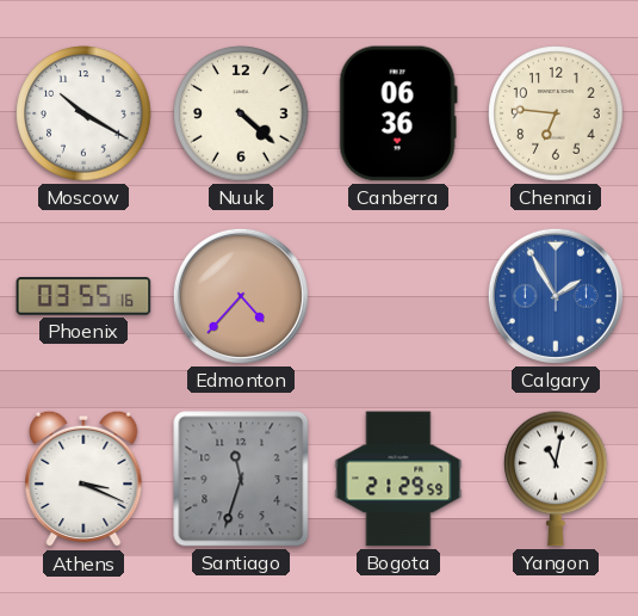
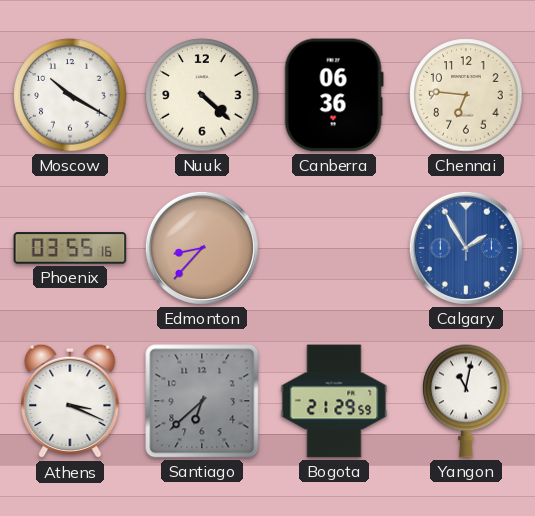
Edmonton: 4:37 -> 8:37
Santiago: 11:33 -> 6:38
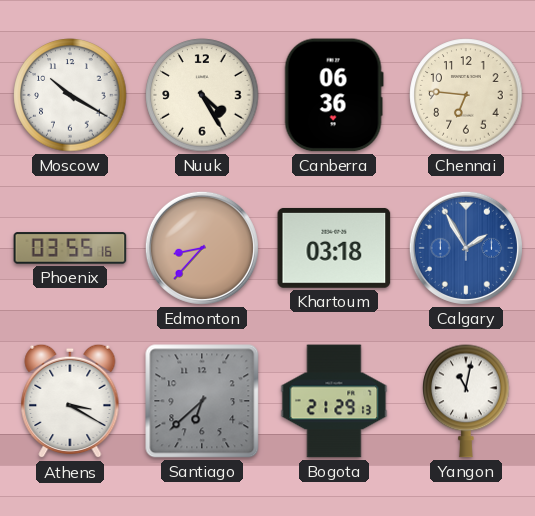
Nuuk: 4:22 -> 4:25
Khartoum: none -> 03:18
Athens: 3:19 -> 3:20
Bogota: 21:29:59 -> 21:29:13
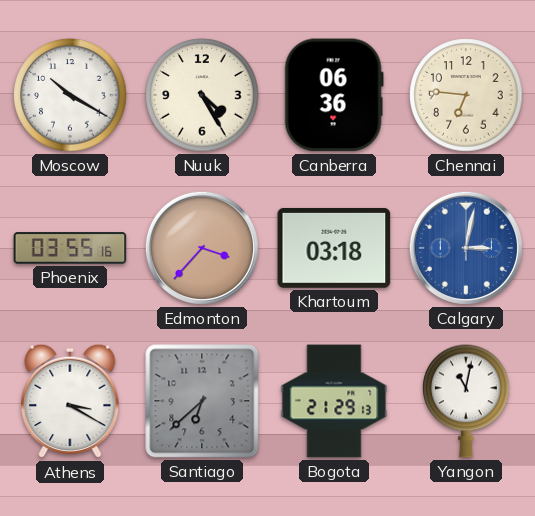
Edmonton: 8:37 -> 3:37
Calgary: 1:55 -> 3:02
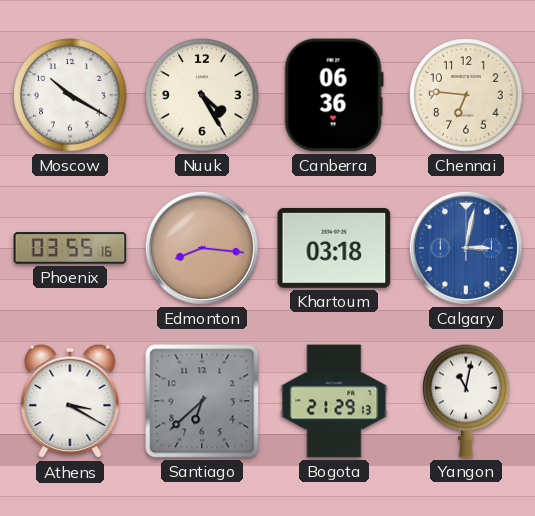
Edmonton: 3:37 -> 8:16
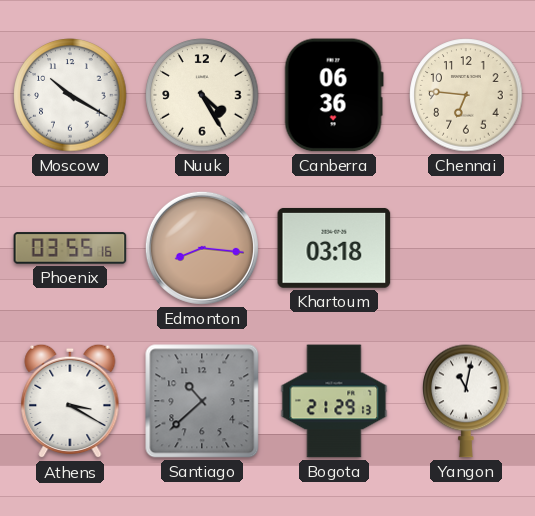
Calgary: 3:02 -> none
Santiago: 6:38 -> 10:38
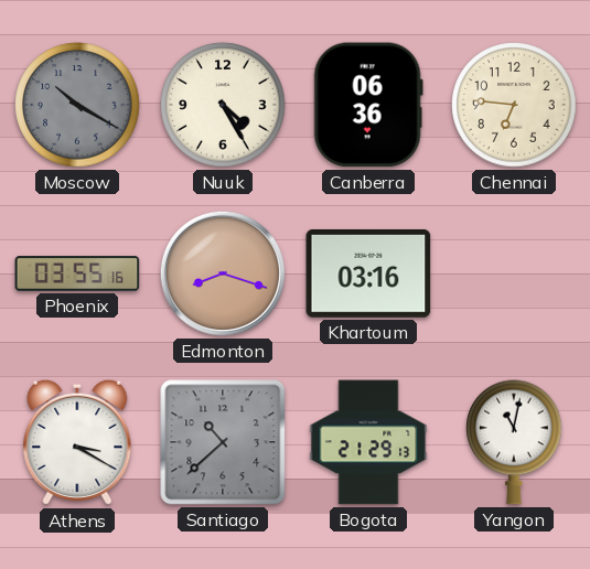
Moscow dial: white -> grey
Edmonton: 8:16 -> 8:18
Khartoum: 03:18 -> 03:16
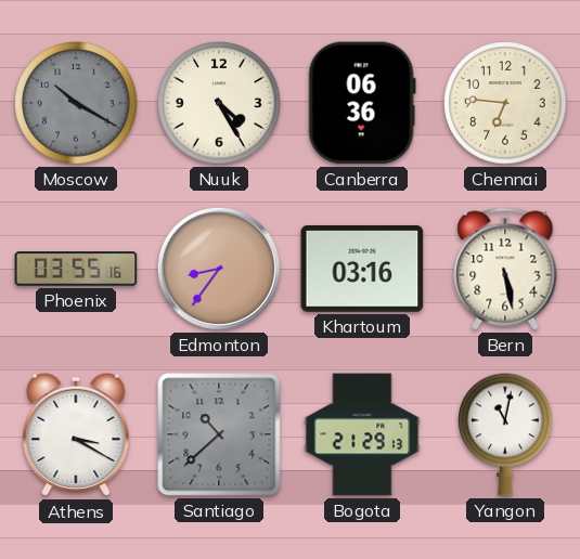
Edmonton: 8:18 -> 8:36
Bern: none -> 5:28
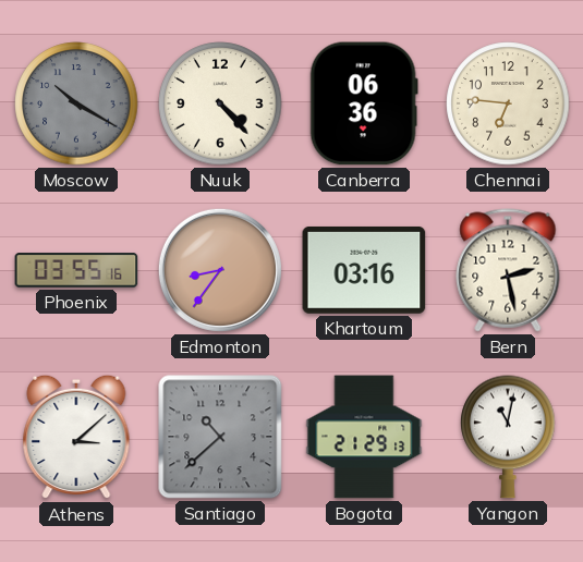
Nuuk: 4:25 -> 4:23
Bern: 5:28 -> 2:28
Athens: 3:20 -> 3:08
